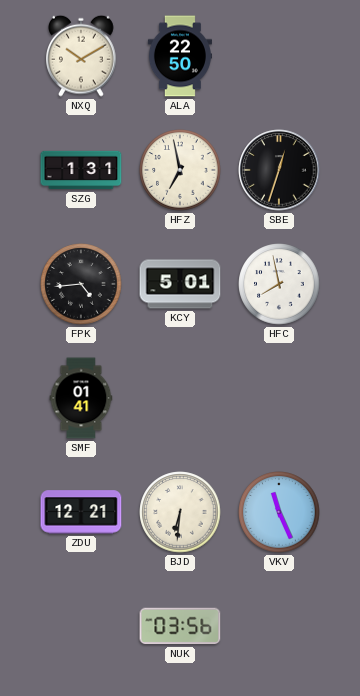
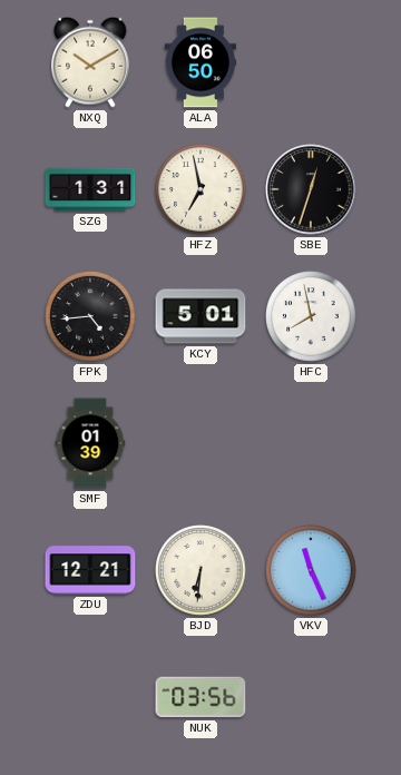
ALA: 22:50 -> 06:50
SMF: 01:41 -> 01:39
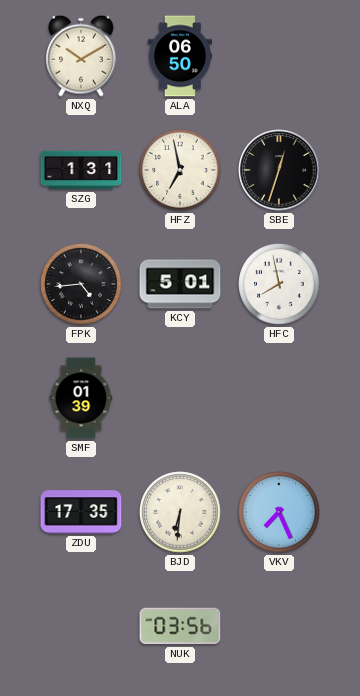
ZDU: 12:21 -> 17:35
VKV: 11:26 -> 7:26
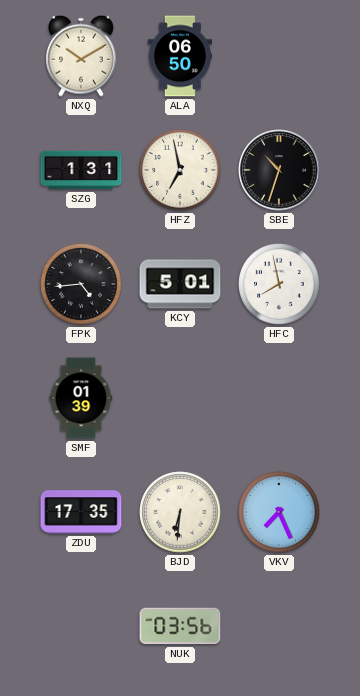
SBE: 12:33 -> 10:33
